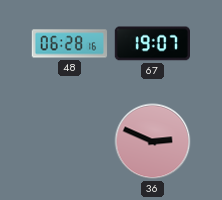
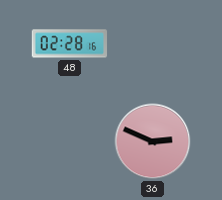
48: 06:28 -> 02:28
67: 19:07 -> none
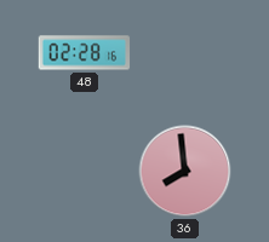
36: 2:49 -> 7:59
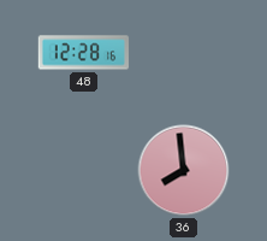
48: 02:28 -> 12:28
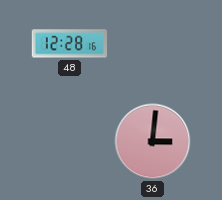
36: 7:59 -> 3:01
